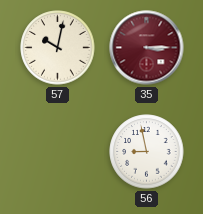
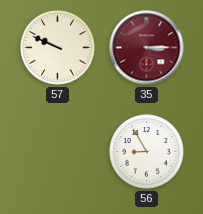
57: 10:02 -> 9:49
56: 8:58 -> 8:55
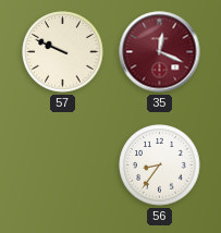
35: 3:15 -> 12:19
56: 8:55 -> 8:36
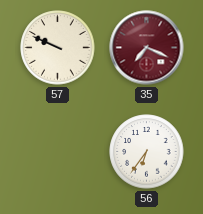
35: 12:19 -> 7:19
56: 8:36 -> 6:36
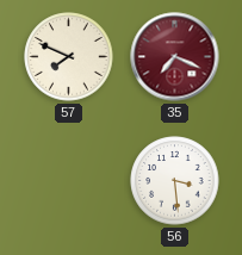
57: 9:49 -> 7:49
56: 6:36 -> 3:29
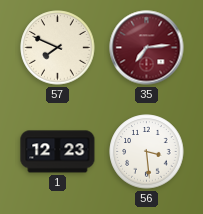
35: 7:19 -> 7:14
1: none -> 12:23
